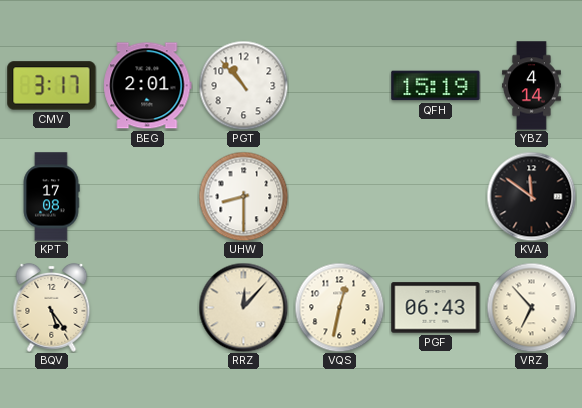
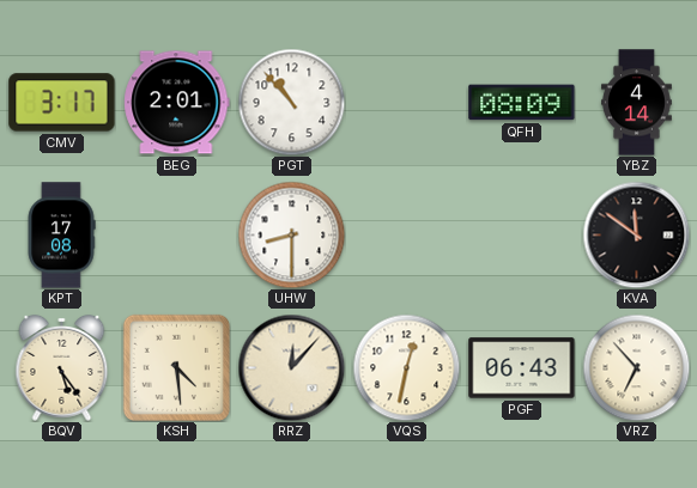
QFH: 15:19 -> 08:09
KSH: none -> 4:29
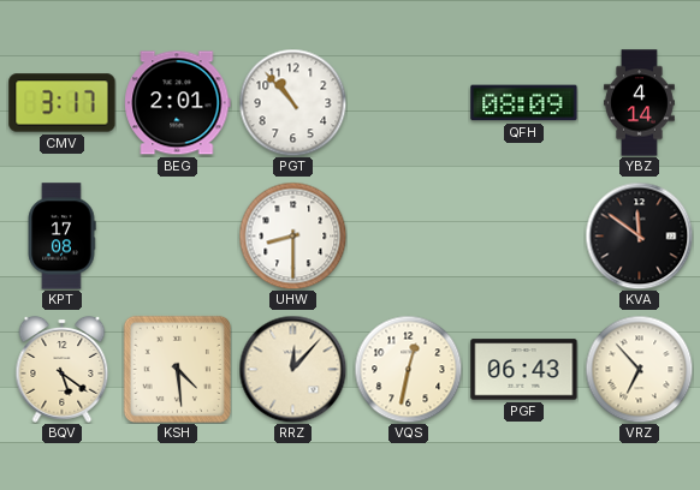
BQV: 5:24 -> 5:21
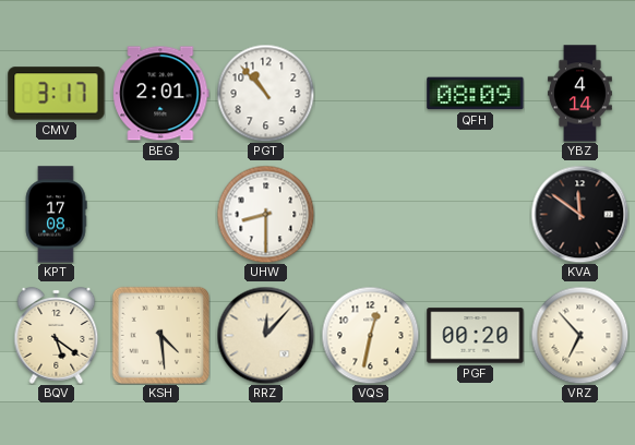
PGF: 06:43 -> 00:20
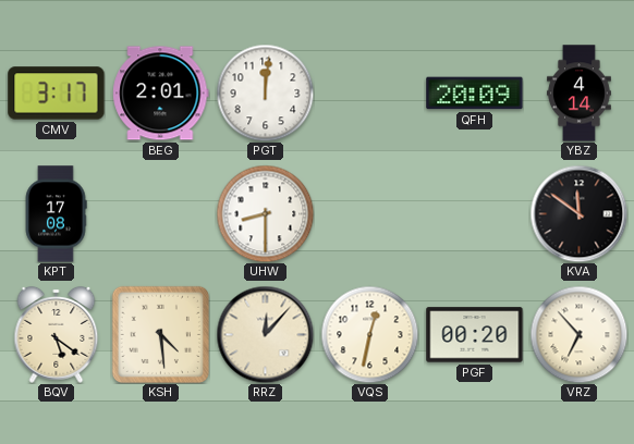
PGT: 10:53 -> 12:01
QFH: 08:09 -> 20:09
